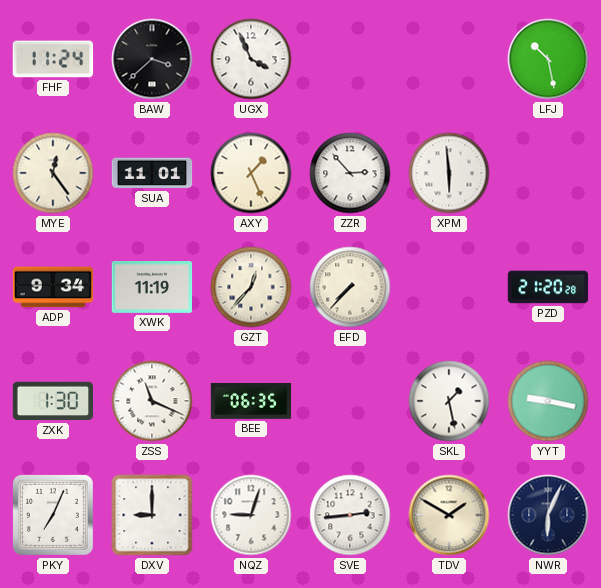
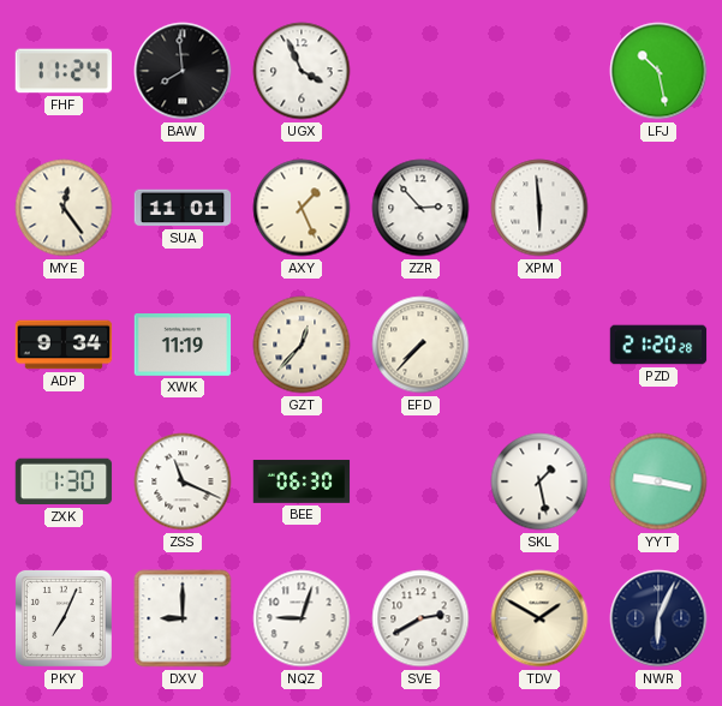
BAW: 3:38 -> 7:59
BEE: 06:35 -> 06:30
SVE: 2:44 -> 2:40
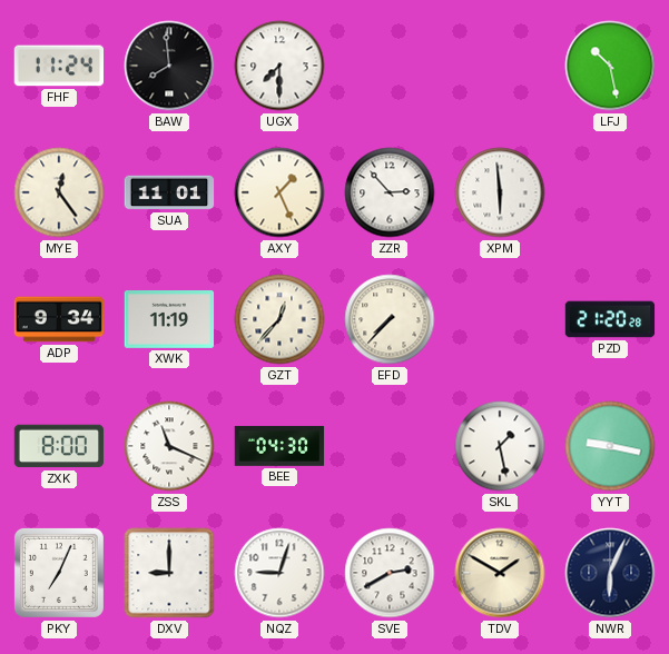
UGX: 3:56 -> 7:30
ZXK: 1:30 -> 8:00
BEE: 06:30 -> 04:30
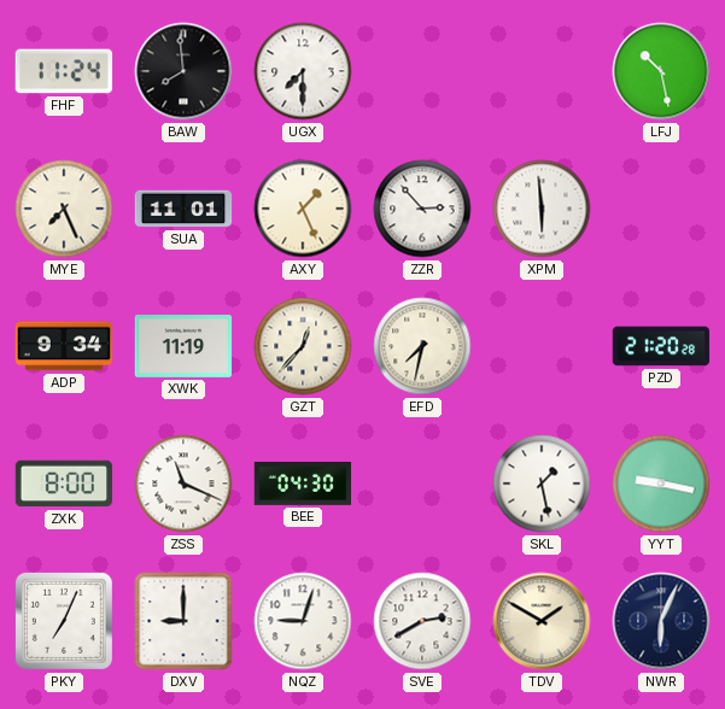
MYE: 12:24 -> 7:26
EFD: 7:37 -> 7:32
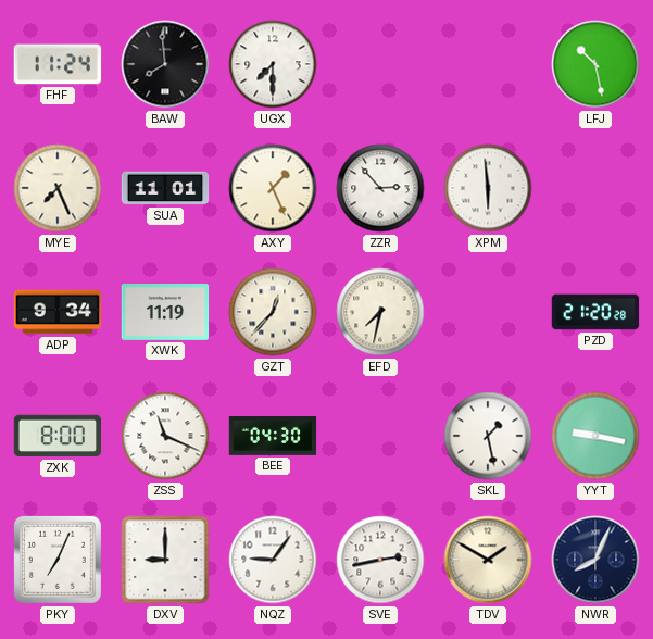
NQZ: 9:03 -> 9:06
SVE: 2:40 -> 2:43
NWR: 6:04 -> 8:04
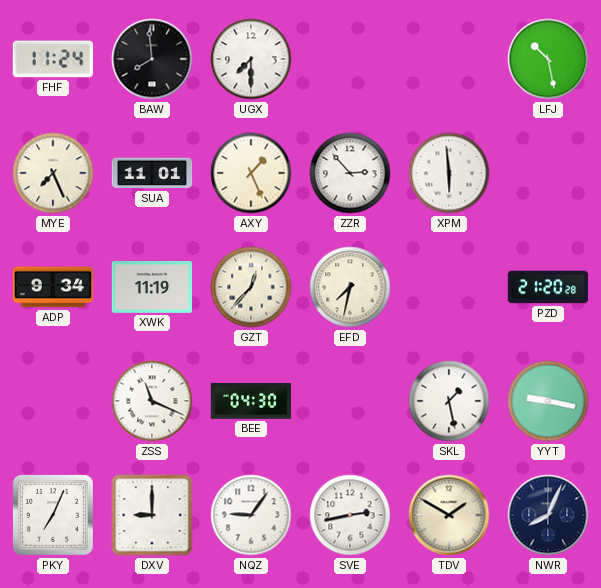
ZXK: 8:00 -> none
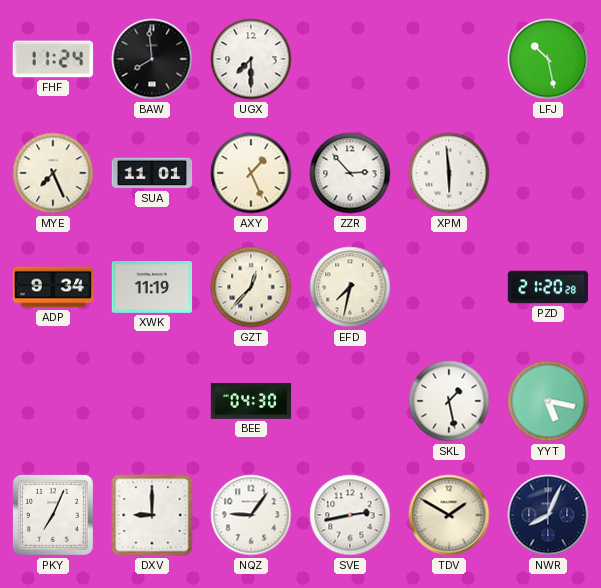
ZSS: 11:19 -> none
YYT: 9:17 -> 5:17
